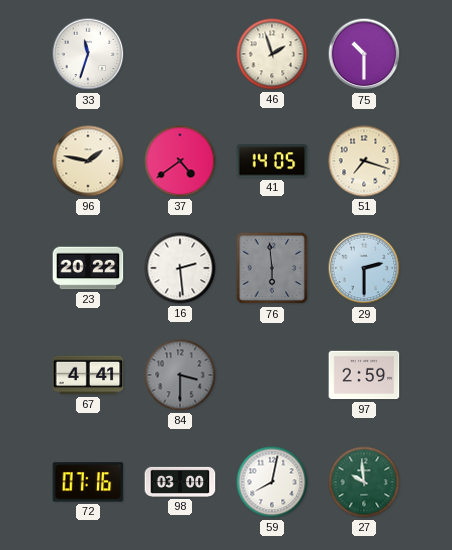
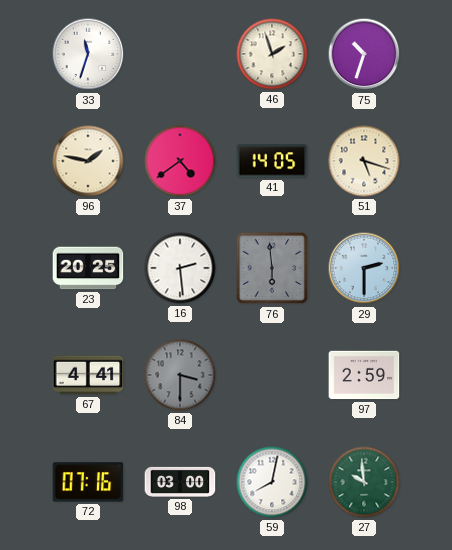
75: 10:30 -> 10:33
51: 7:18 -> 5:18
23: 20:22 -> 20:25
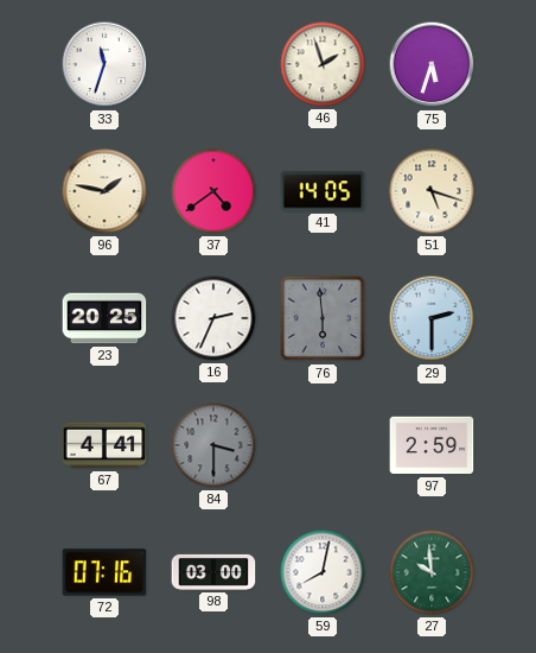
75: 10:33 -> 5:33
16: 2:29 -> 2:34
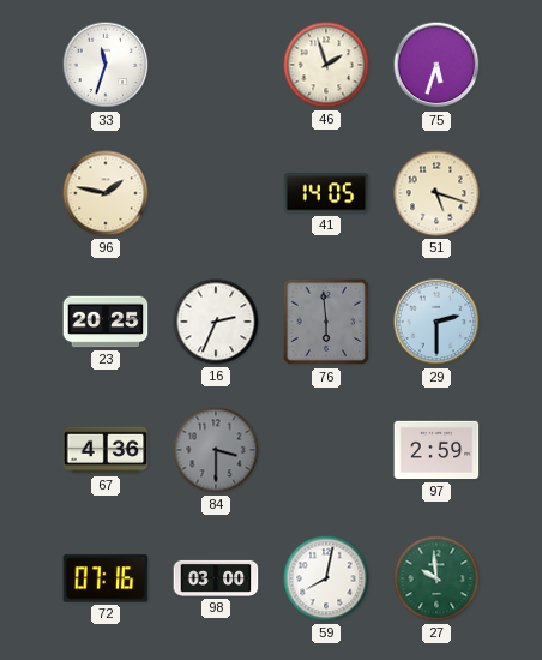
37: 4:39 -> none
67: 4:41 -> 4:36
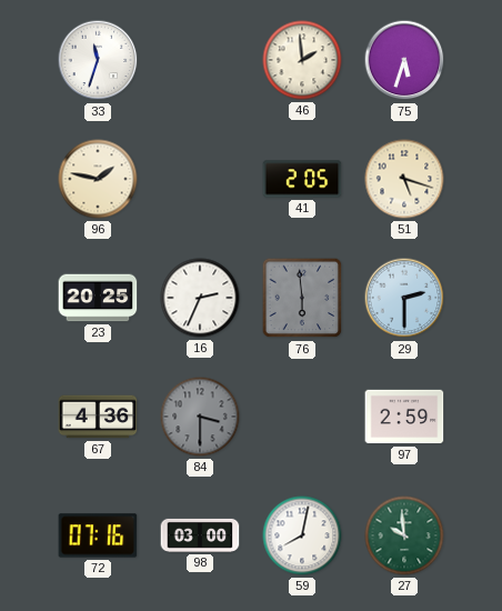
46: 1:57 -> 1:59
41: 14:05 -> 2:05
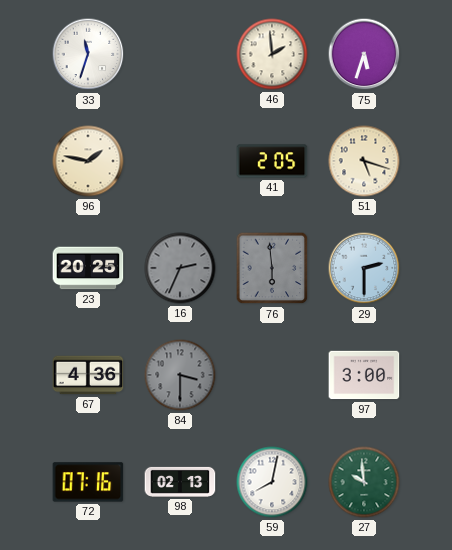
16 dial: white -> grey
97: 2:59 -> 3:00
98: 03:00 -> 02:13
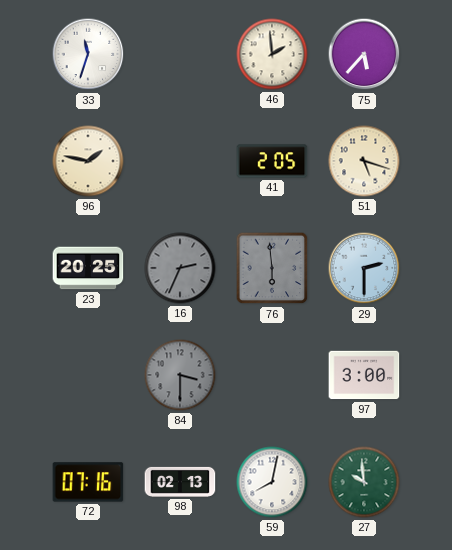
75: 5:33 -> 5:37
67: 4:36 -> none
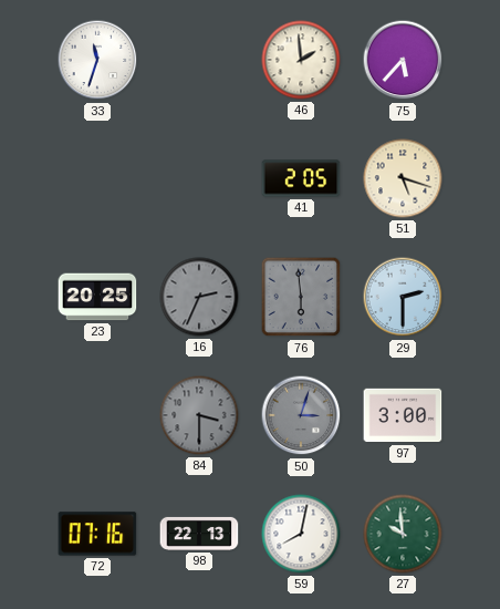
96: 1:47 -> none
50: none -> 3:03
98: 02:13 -> 22:13
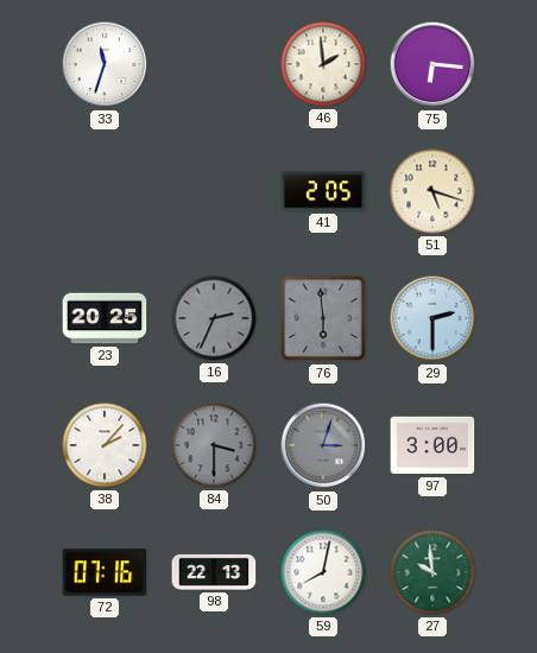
75: 5:37 -> 6:16
38: none -> 2:07
